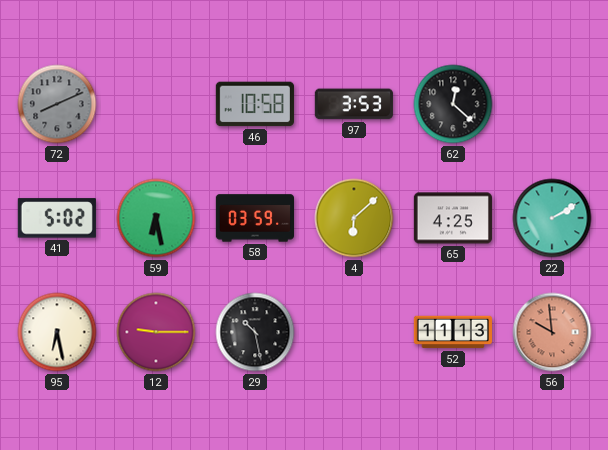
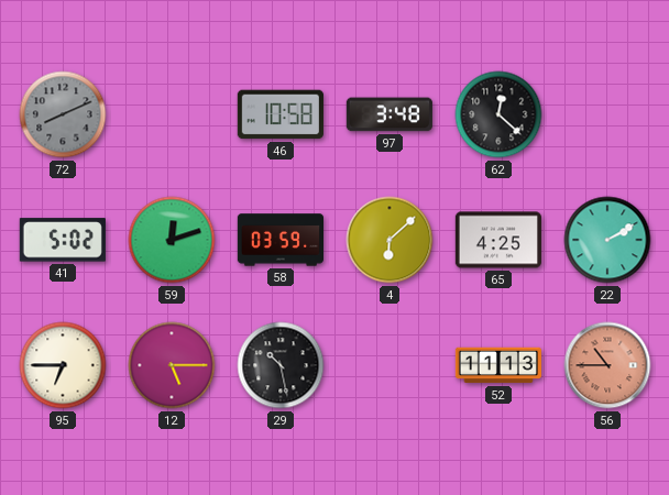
97: 3:53 -> 3:48
59: 6:28 -> 12:12
95: 6:28 -> 6:45
12: 9:15 -> 5:15
56: 9:59 -> 10:45
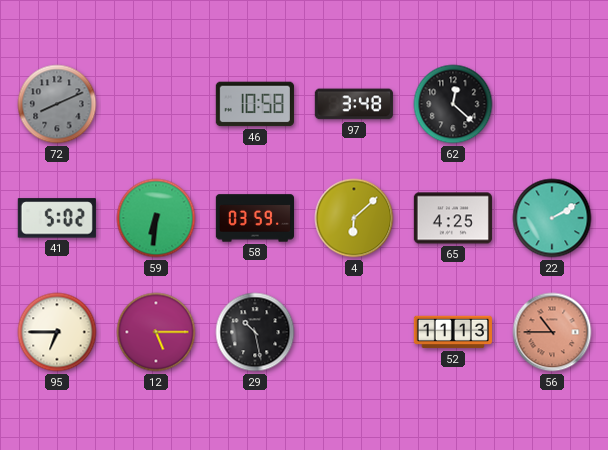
59: 12:12 -> 6:31
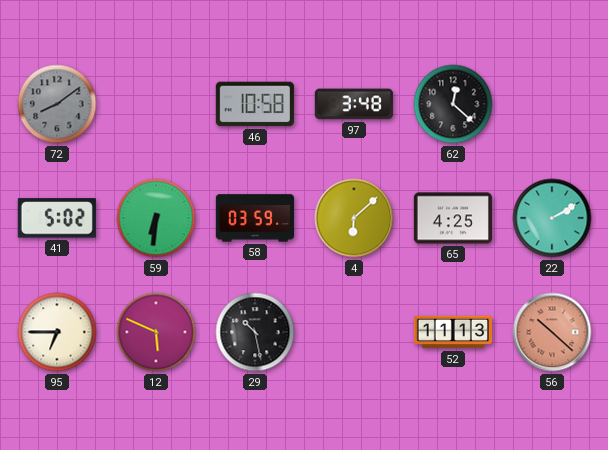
72: 8:11 -> 8:09
12: 5:15 -> 5:49
56: 10:45 -> 10:22
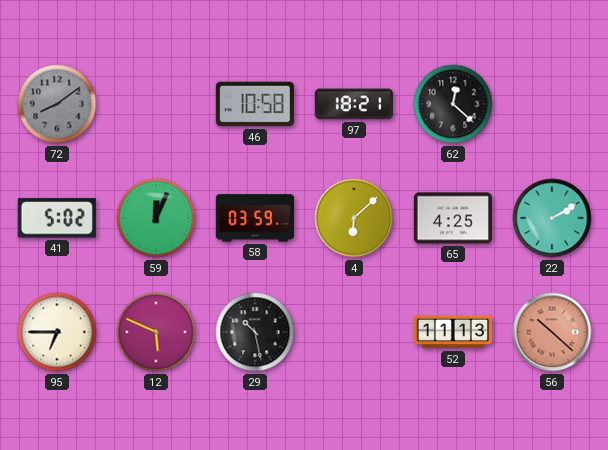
97: 3:48 -> 18:21
59: 6:31 -> 12:04
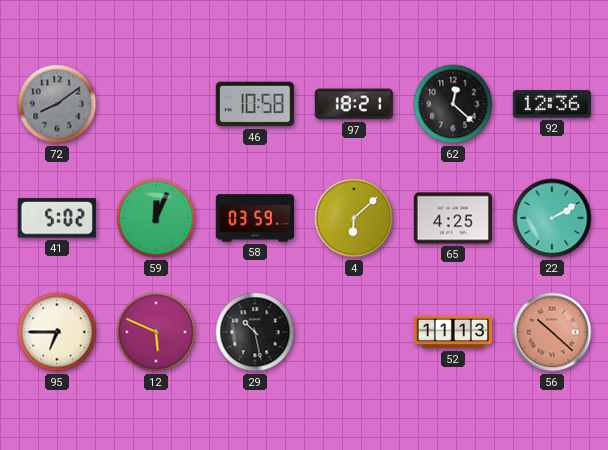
92: none -> 12:36
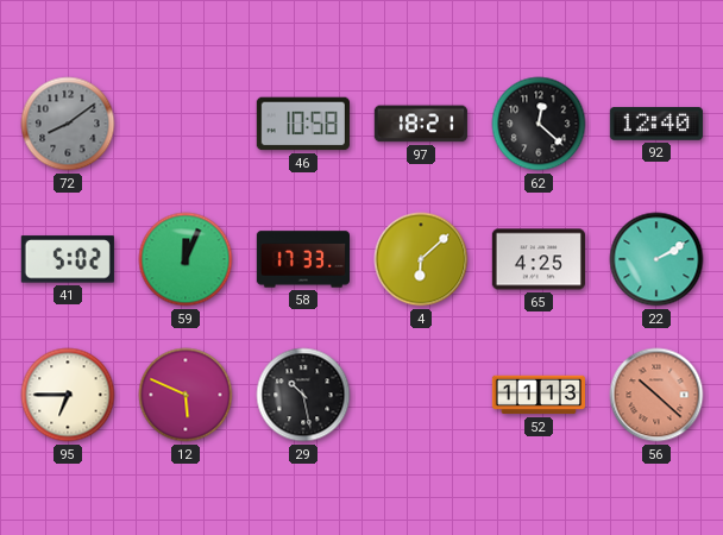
92: 12:36 -> 12:40
58: 03:59 -> 17:33
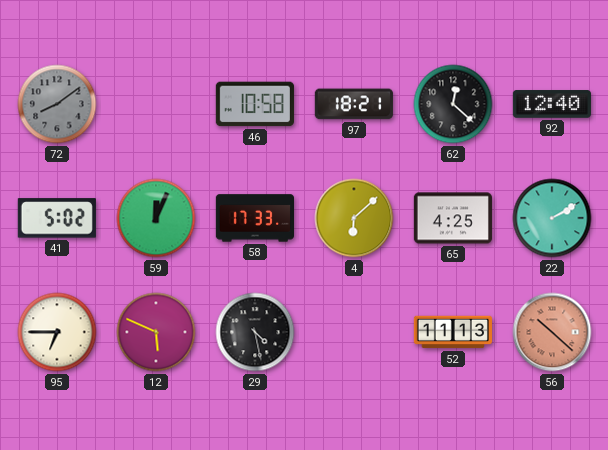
29: 10:28 -> 4:28
